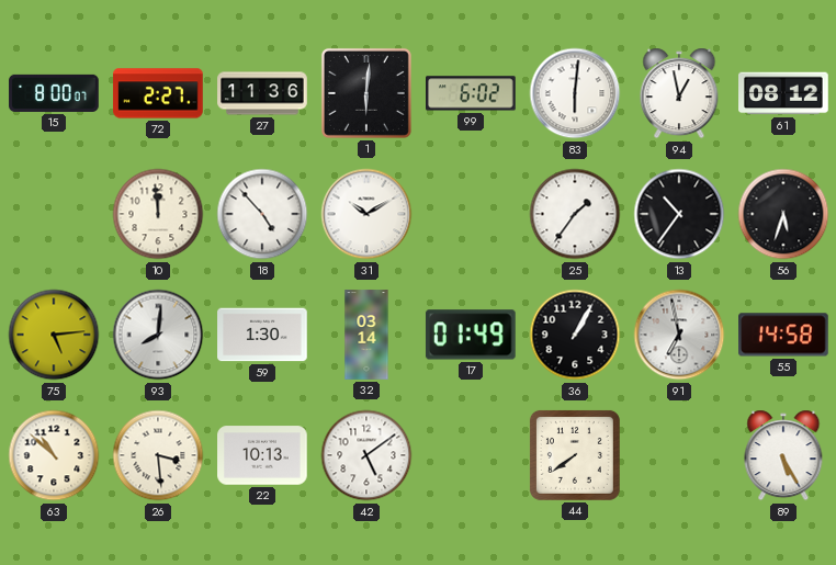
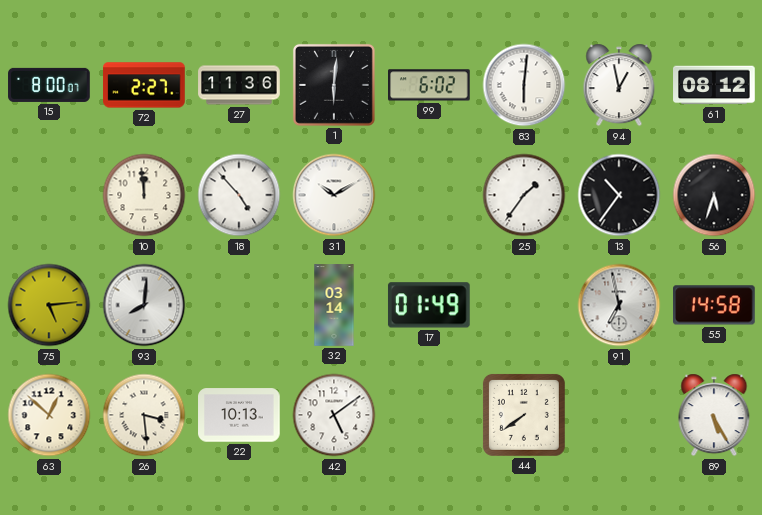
59: 1:30 -> none
36: 1:05 -> none
63: 10:52 -> 12:52
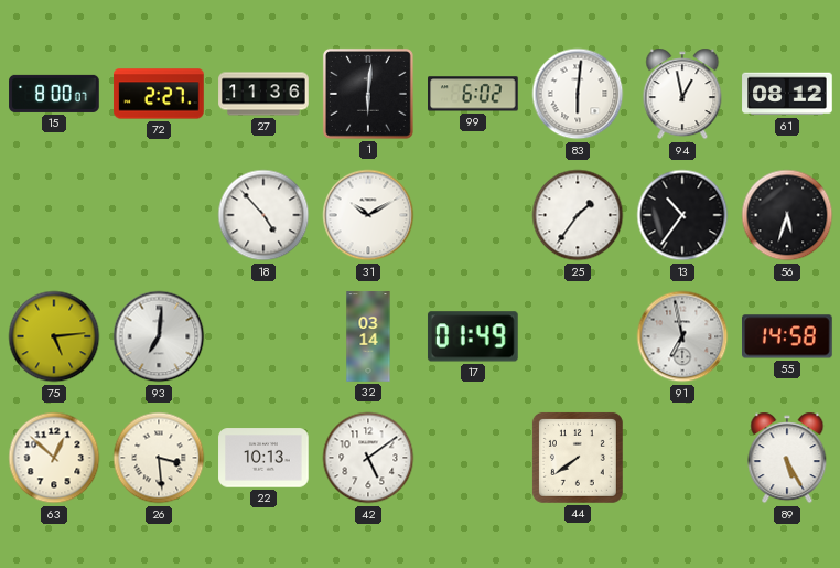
10: 11:59 -> none
93: 8:01 -> 7:01
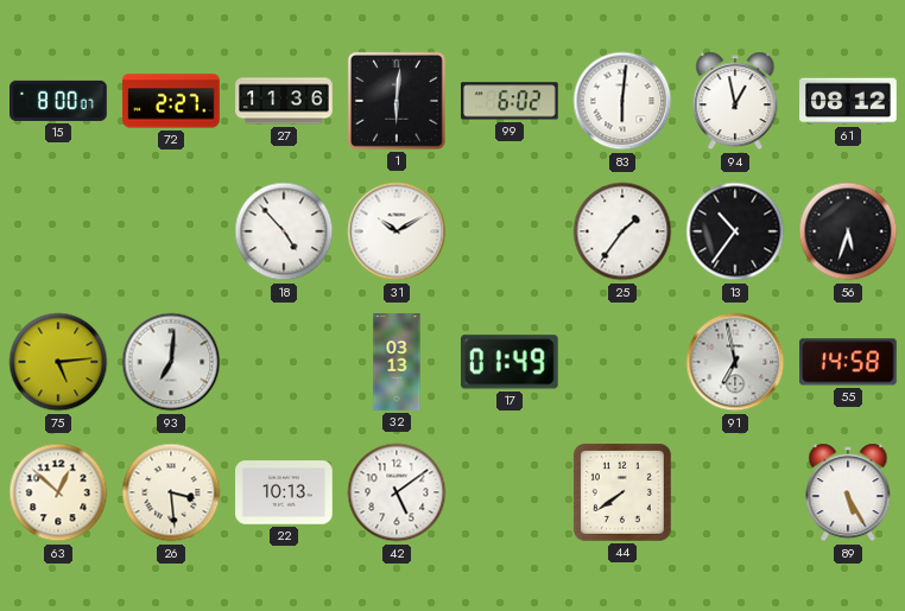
32: 03:14 -> 03:13
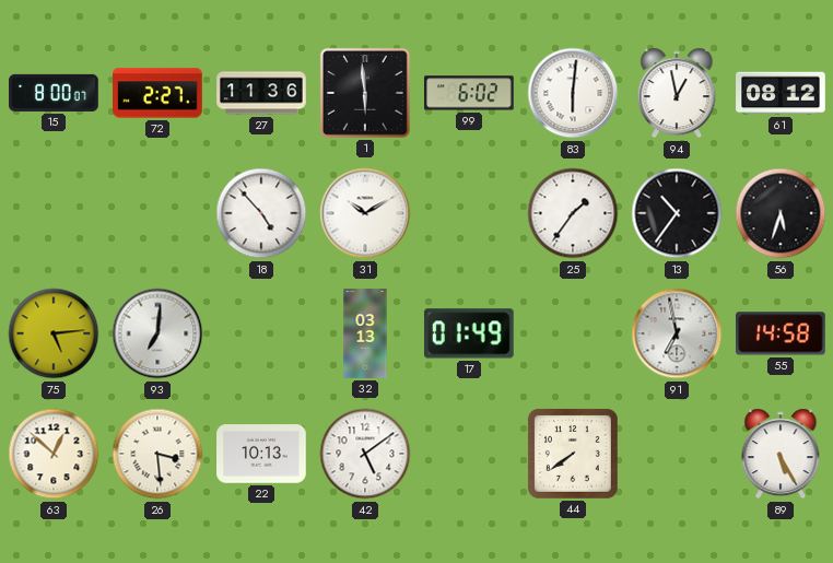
1: 6:01 -> 5:59
